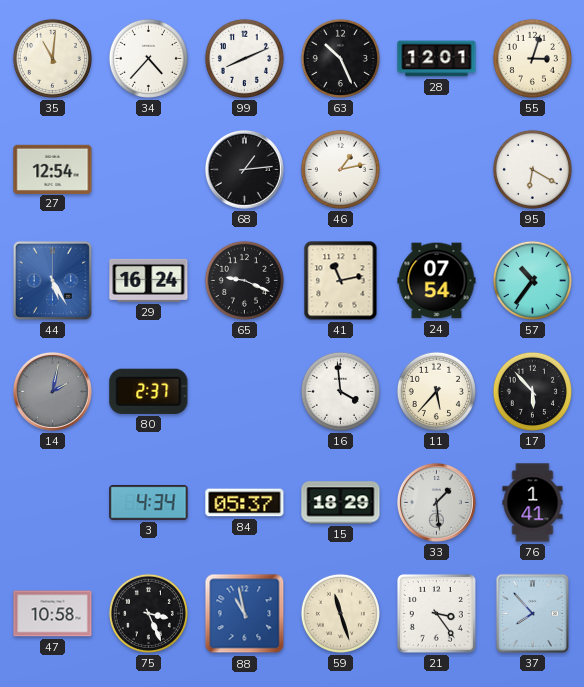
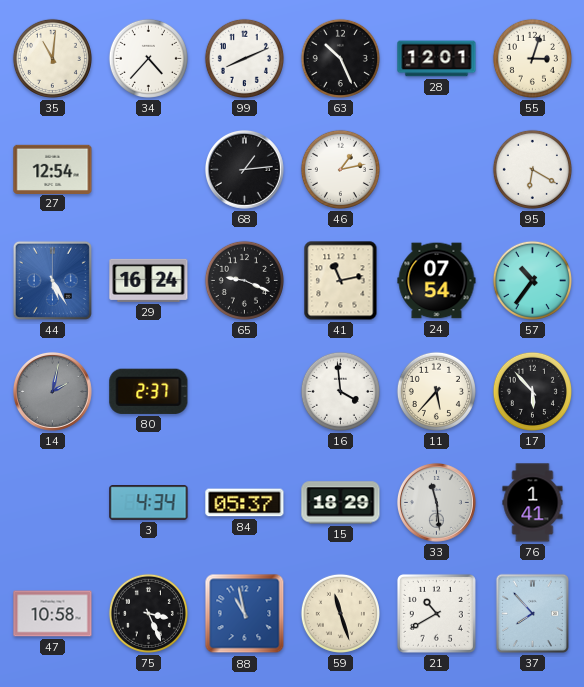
33: 1:29 -> 11:29
21: 3:24 -> 10:40
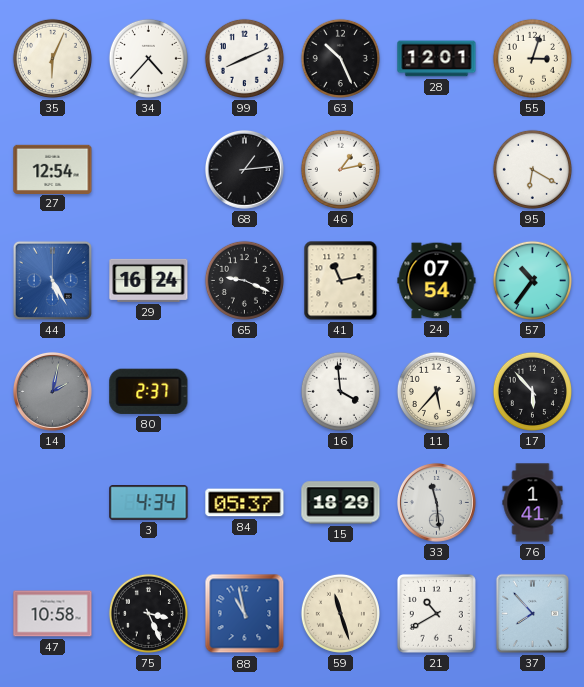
35: 11:01 -> 6:04
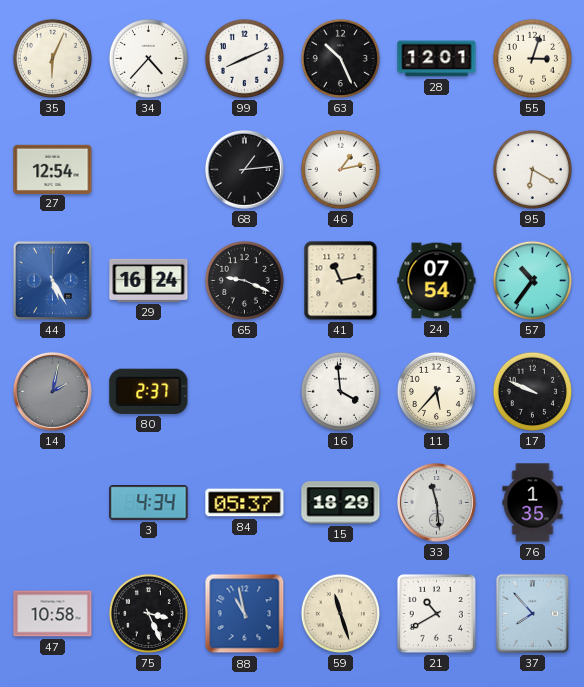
17: 5:53 -> 9:49
76: 1:41 -> 1:35
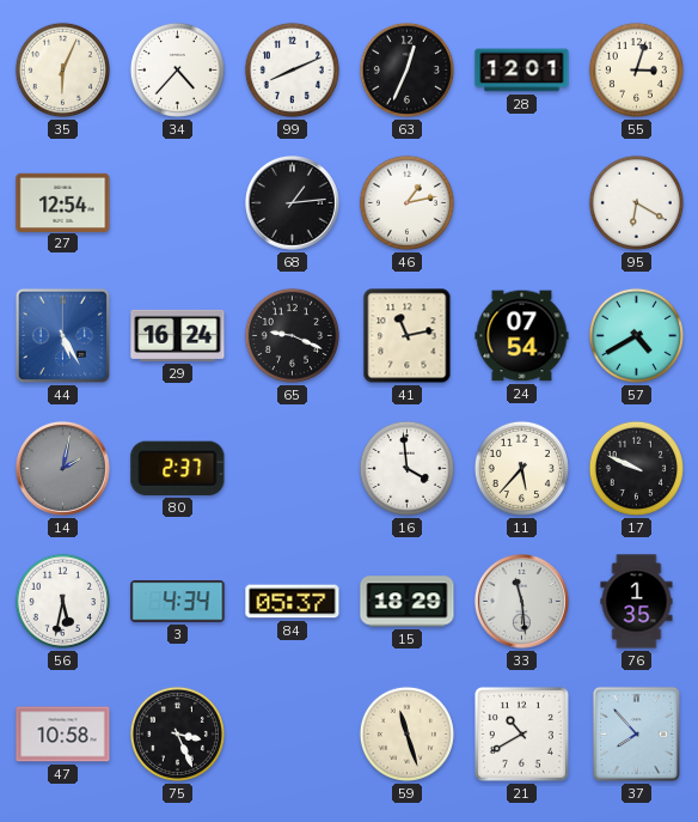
63: 10:26 -> 12:34
57: 10:36 -> 4:40
56: none -> 5:32
88: 10:58 -> none
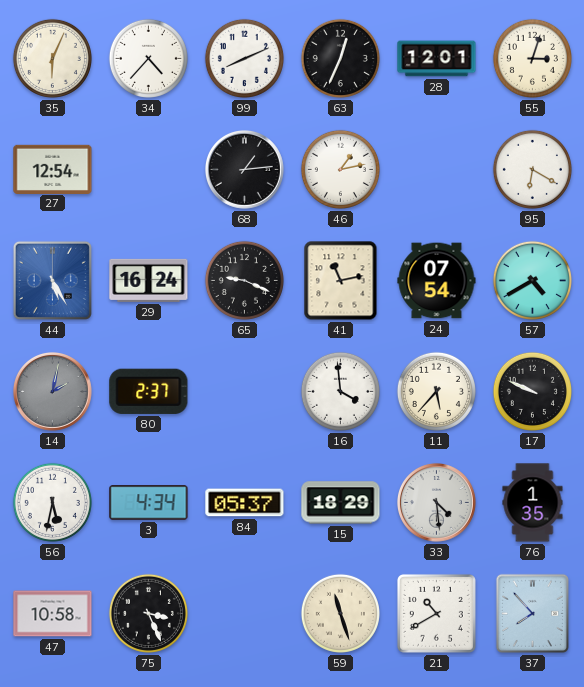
33: 11:29 -> 4:29
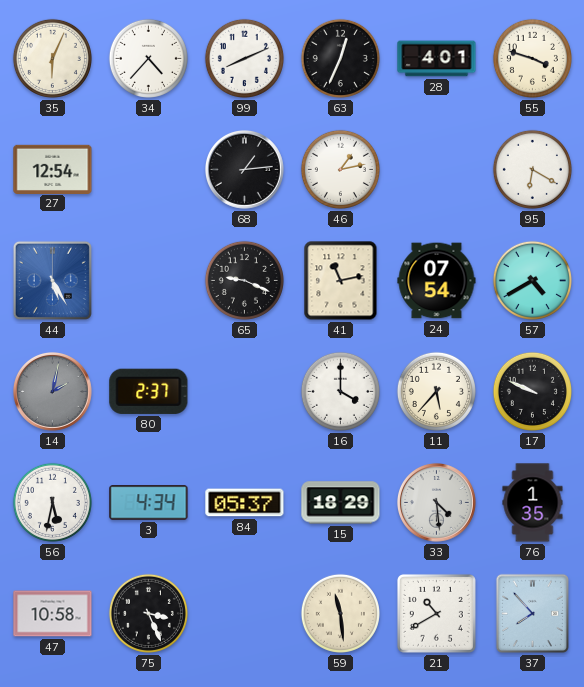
28: 12:01 -> 4:01
55: 3:03 -> 3:48
29: 16:24 -> none
16: 3:59 -> 4:00
59: 11:27 -> 11:29
